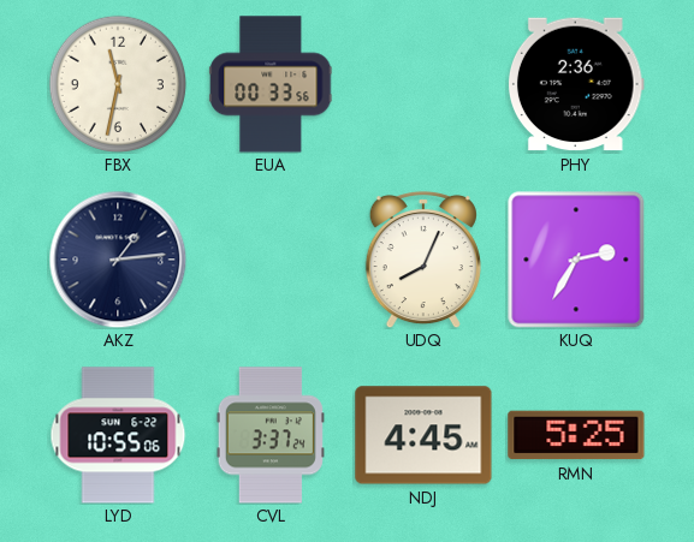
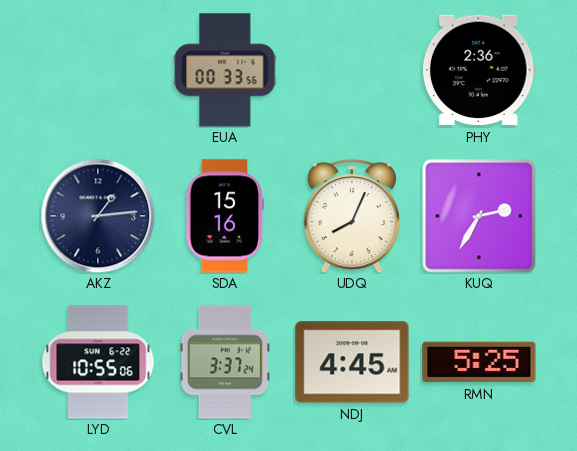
FBX: 11:32 -> none
SDA: none -> 15:16
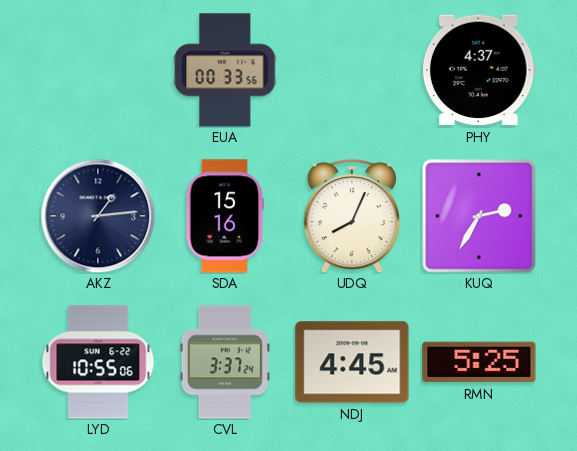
PHY: 2:36 -> 4:37
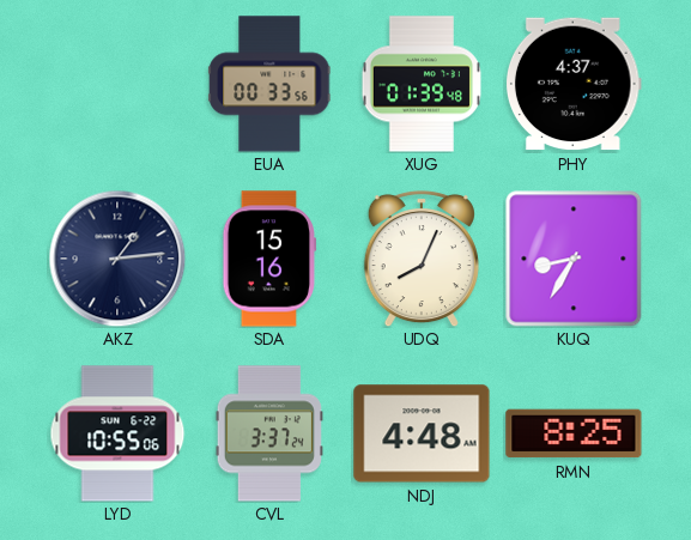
XUG: none -> 01:39
KUQ: 2:35 -> 8:35
NDJ: 4:45 -> 4:48
RMN: 5:25 -> 8:25
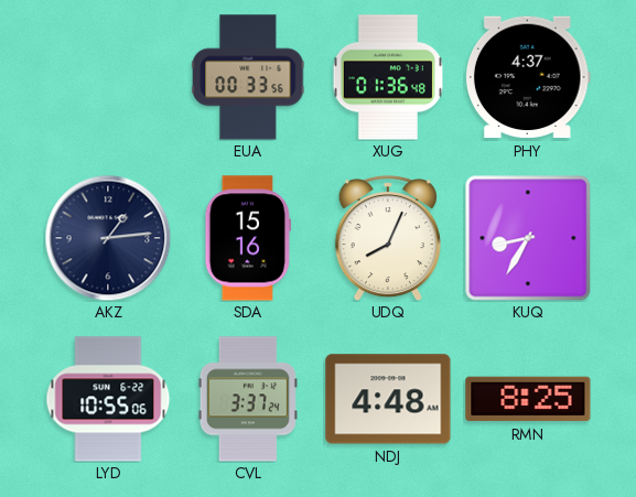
XUG: 01:39 -> 01:36
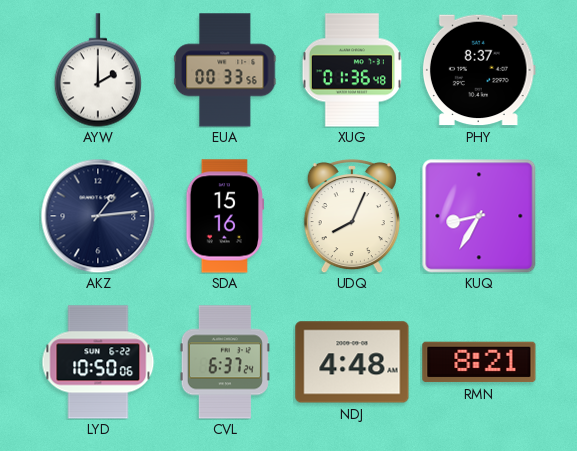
AYW: none -> 2:00
PHY: 4:37 -> 8:37
LYD: 10:55 -> 10:50
CVL: 3:37 -> 6:37
RMN: 8:25 -> 8:21
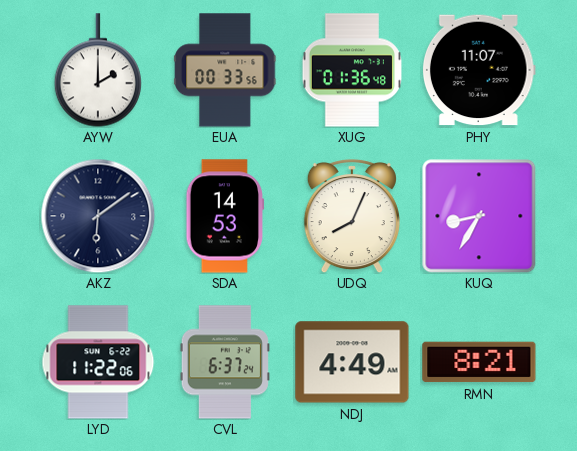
PHY: 8:37 -> 11:07
AKZ: 1:14 -> 6:09
SDA: 15:16 -> 14:53
LYD: 10:50 -> 11:22
NDJ: 4:48 -> 4:49
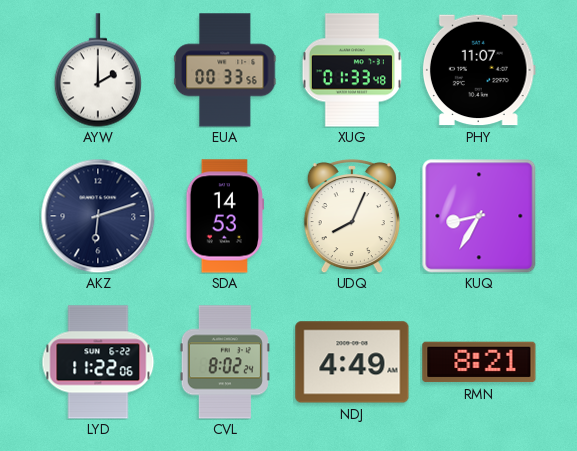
XUG: 01:36 -> 01:33
AKZ: 6:09 -> 6:12
CVL: 6:37 -> 8:02
